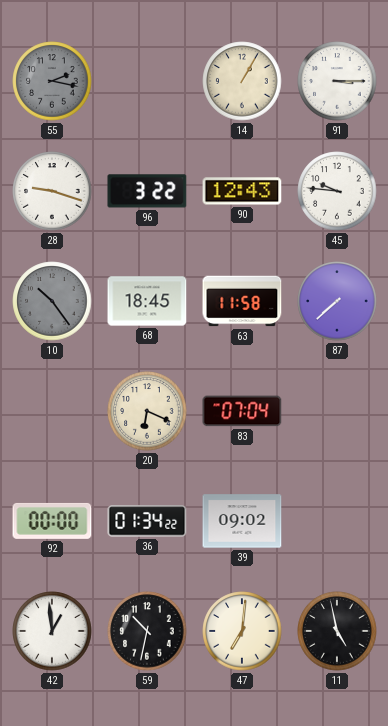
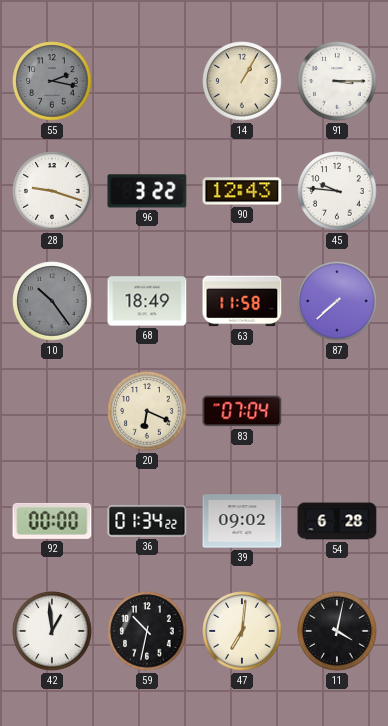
68: 18:45 -> 18:49
54: none -> 6:28
11: 4:58 -> 4:02
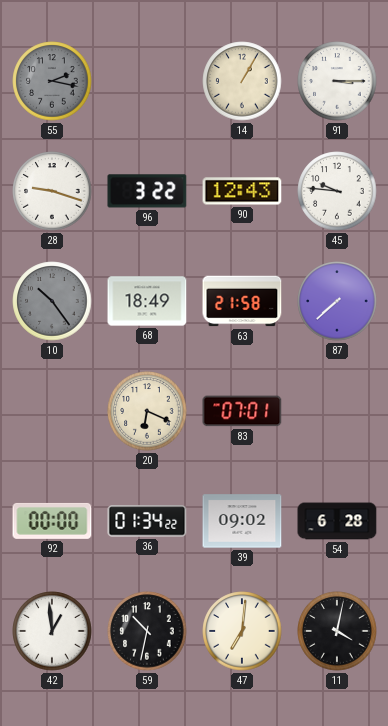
63: 11:58 -> 21:58
83: 07:04 -> 07:01
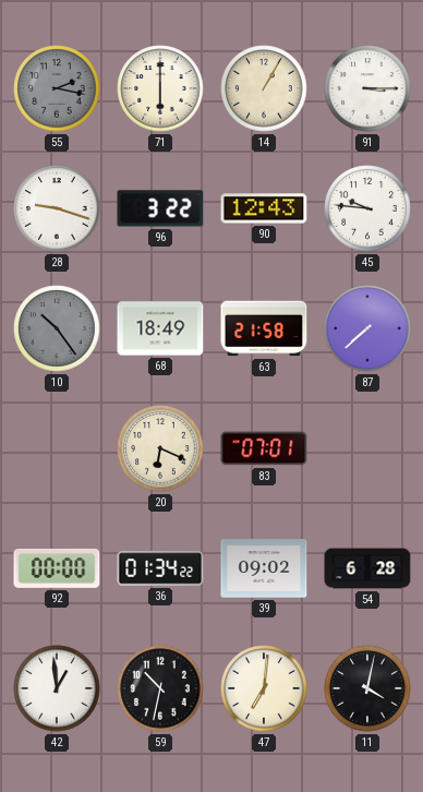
71: none -> 6:00
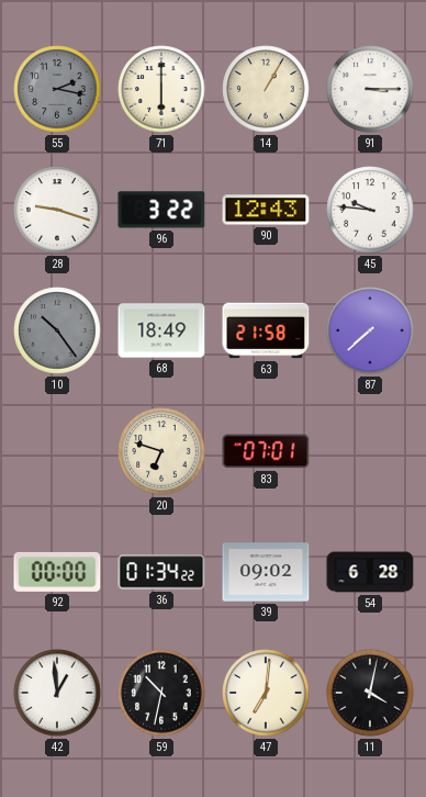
20: 6:19 -> 6:48
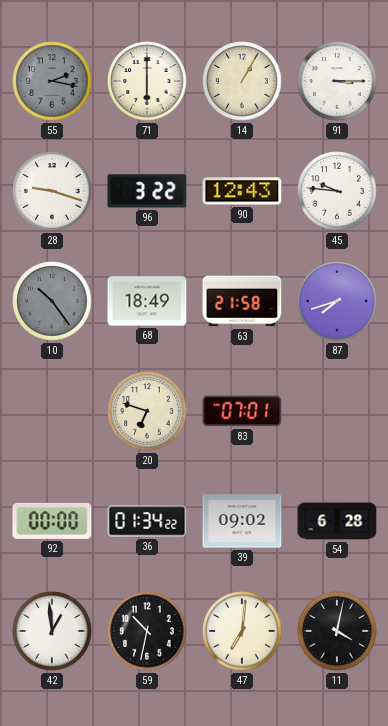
87: 7:38 -> 7:42
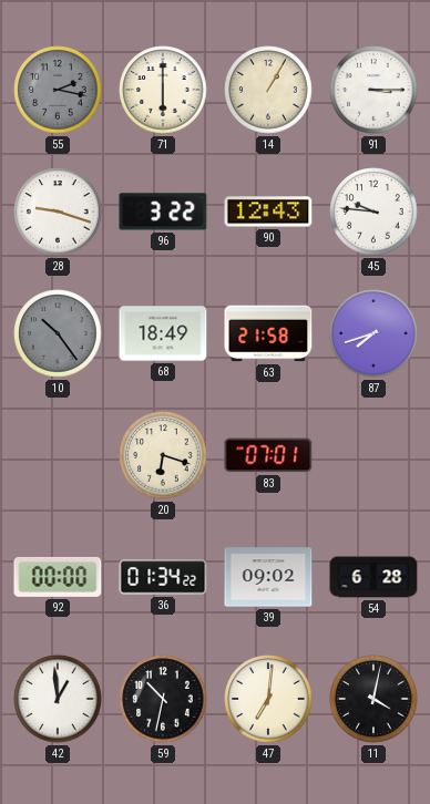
20: 6:48 -> 6:18
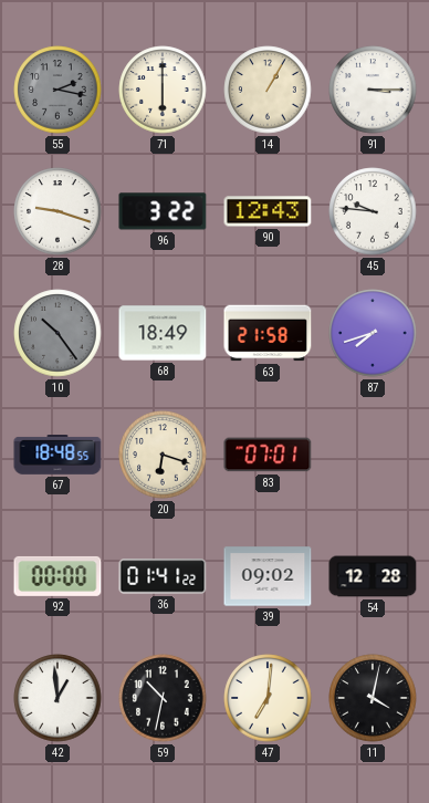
67: none -> 18:48
36: 01:34 -> 01:41
54: 6:28 -> 12:28
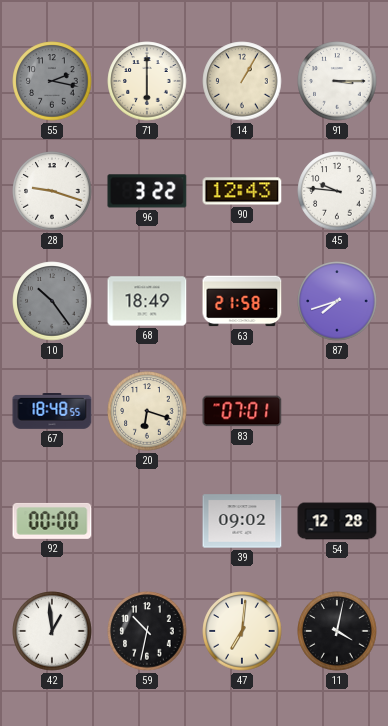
36: 01:41 -> none
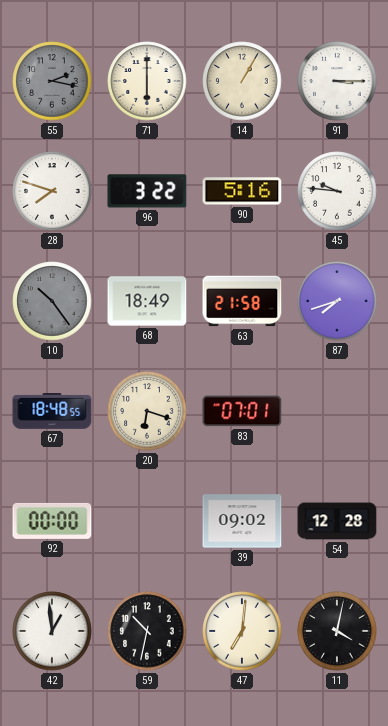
28: 9:18 -> 7:48
90: 12:43 -> 5:16
